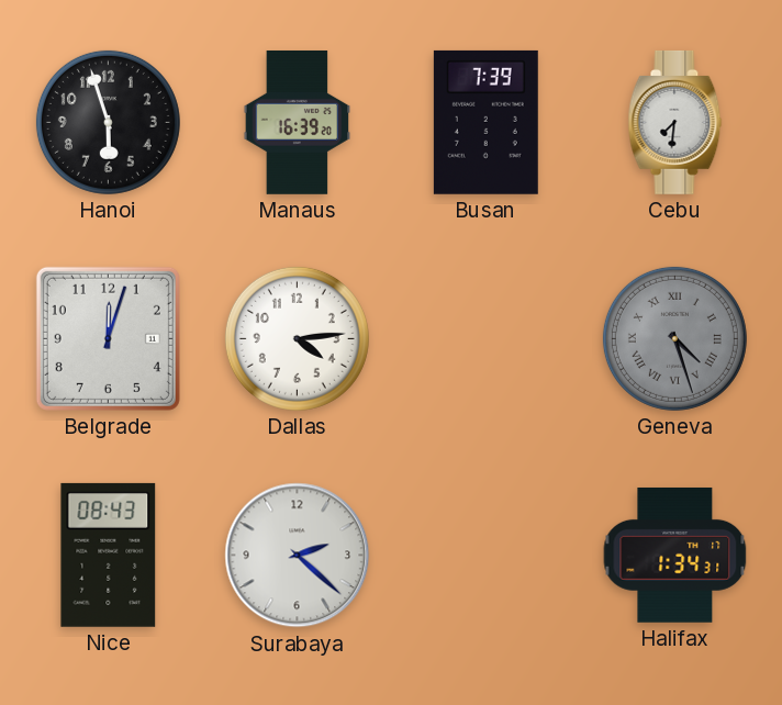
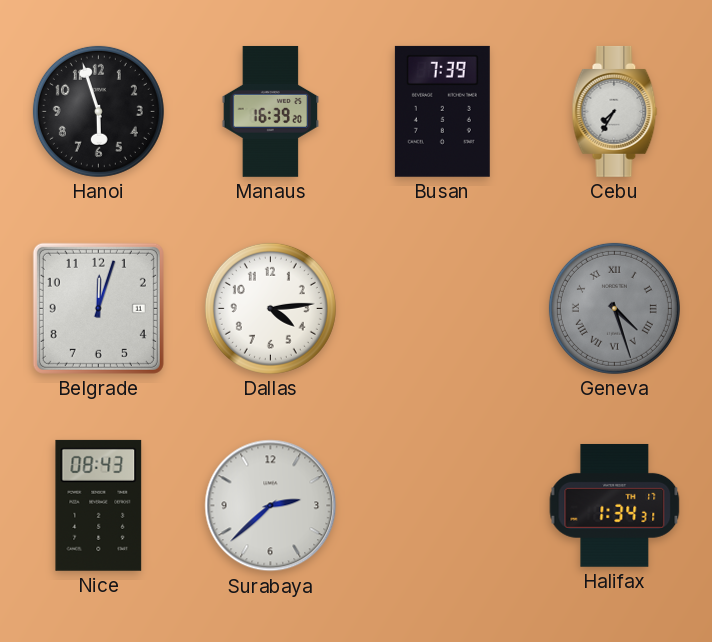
Cebu: 7:31 -> 7:35
Surabaya: 2:22 -> 2:38
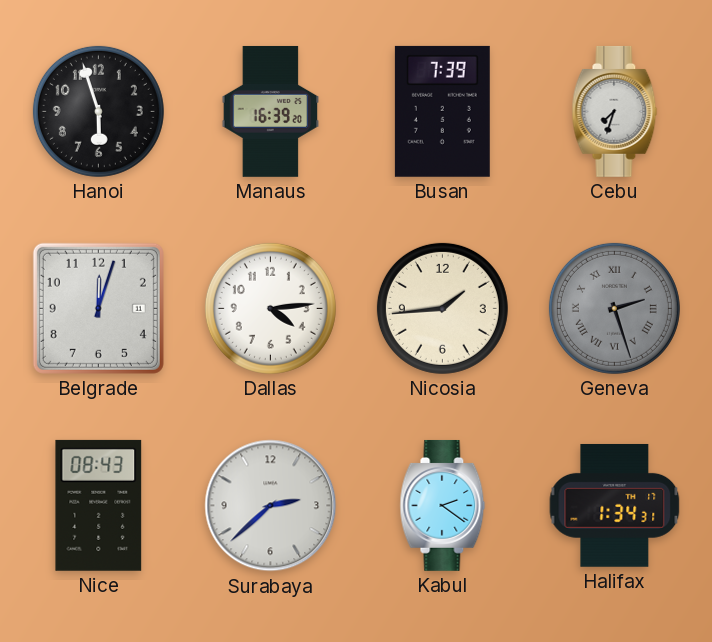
Cebu: 7:35 -> 7:33
Nicosia: none -> 1:44
Geneva: 4:27 -> 2:27
Kabul: none -> 2:21
